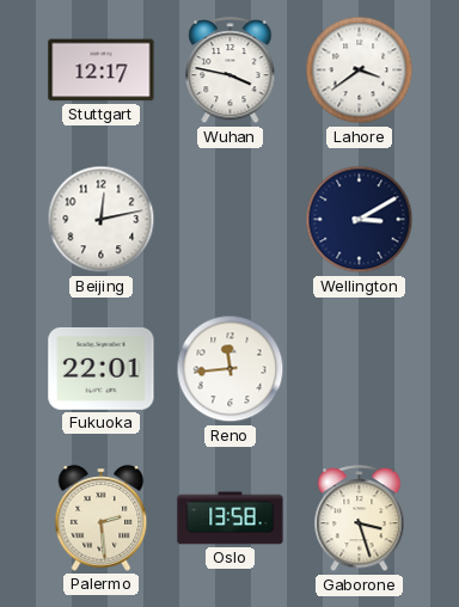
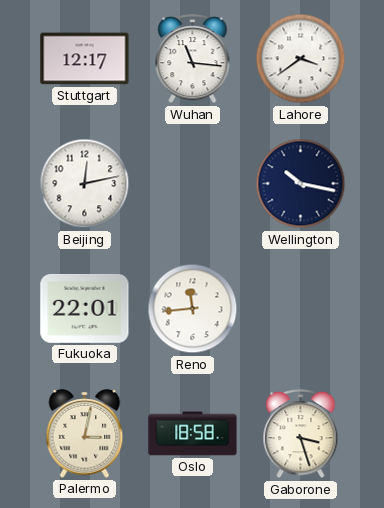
Wuhan: 3:47 -> 11:16
Wellington: 3:10 -> 10:17
Palermo: 2:29 -> 3:02
Oslo: 13:58 -> 18:58
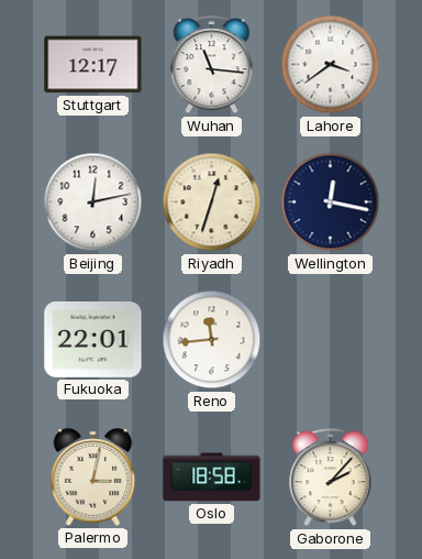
Riyadh: none -> 12:33
Wellington: 10:17 -> 12:17
Gaborone: 3:27 -> 2:07
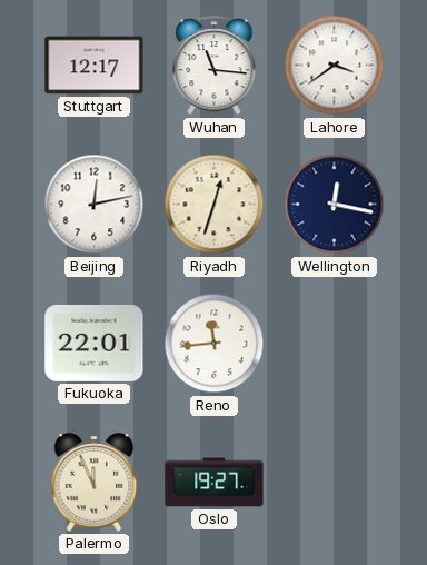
Palermo: 3:02 -> 11:56
Oslo: 18:58 -> 19:27
Gaborone: 2:07 -> none
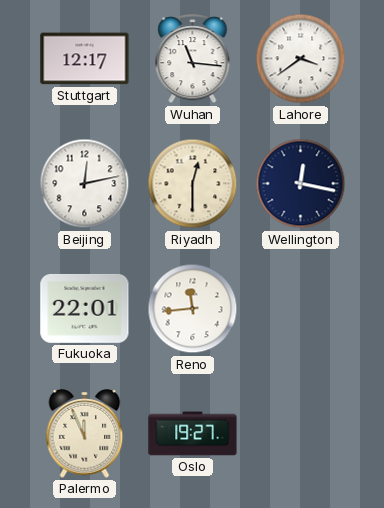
Riyadh: 12:33 -> 12:30
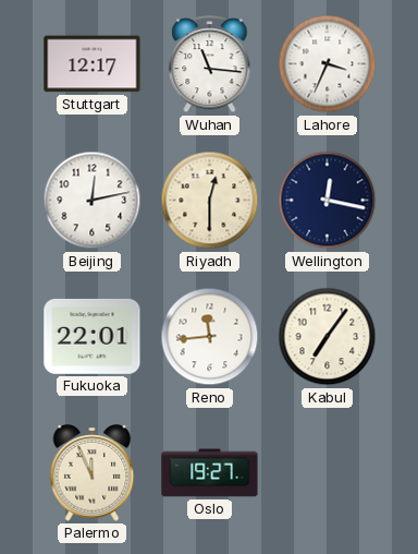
Lahore: 3:39 -> 3:34
Kabul: none -> 7:06
